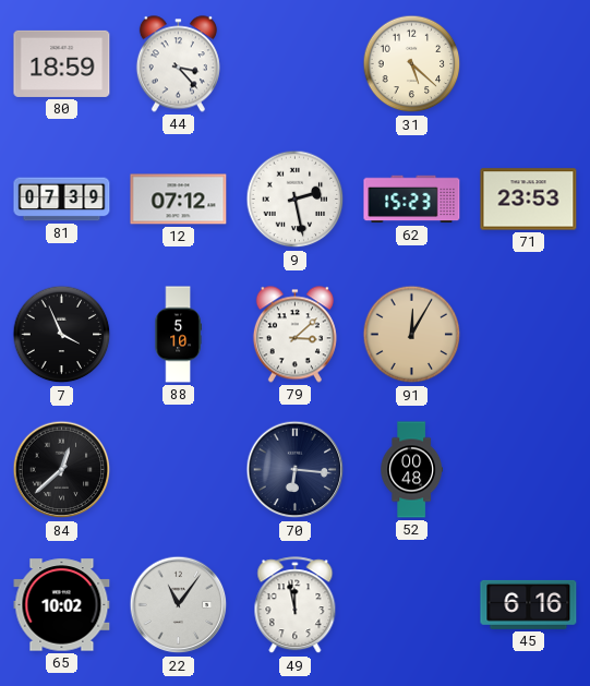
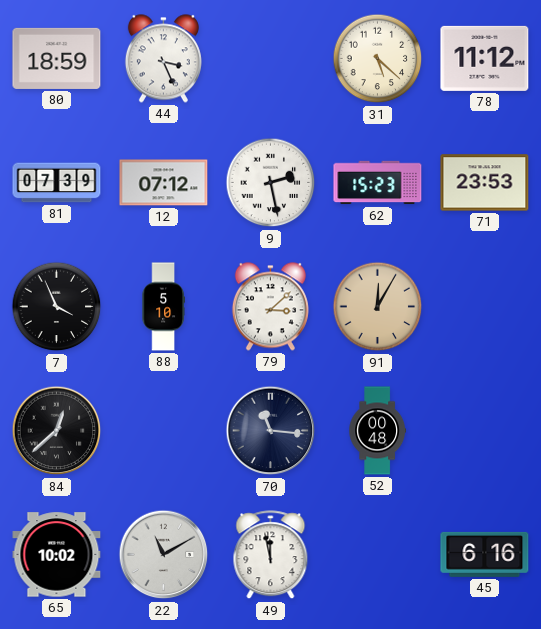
44: 3:23 -> 3:26
78: none -> 11:12
70: 6:16 -> 11:16
22: 11:06 -> 11:10
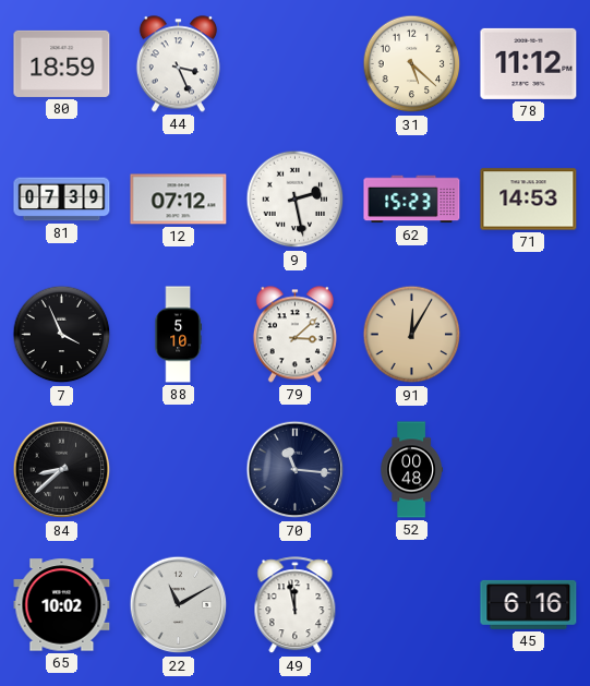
71: 23:53 -> 14:53
84: 12:38 -> 8:38
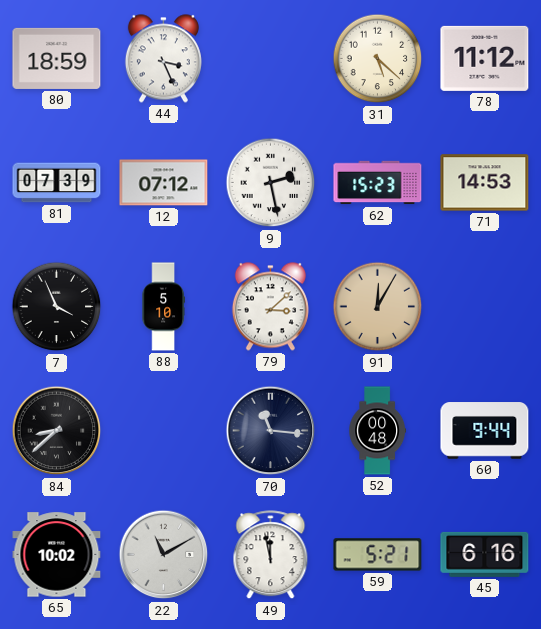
60: none -> 9:44
59: none -> 5:21
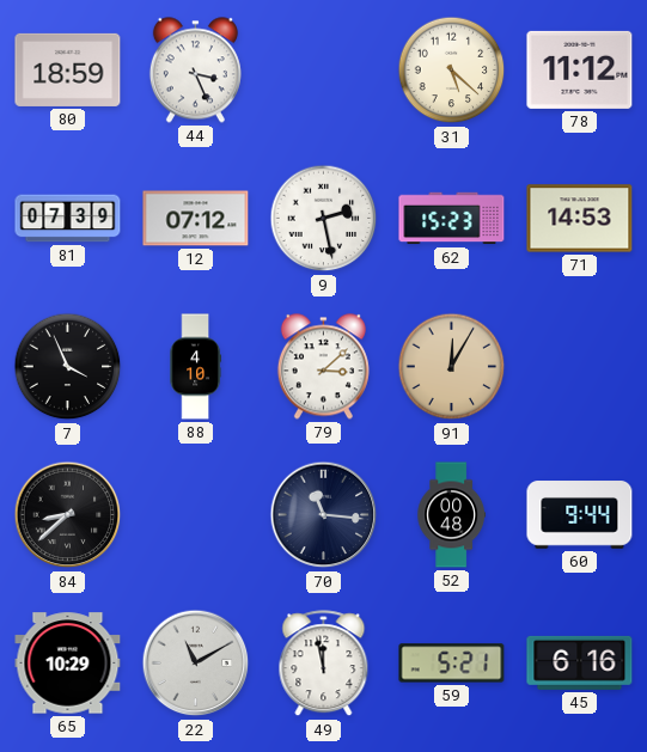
88: 5:10 -> 4:10
65: 10:02 -> 10:29
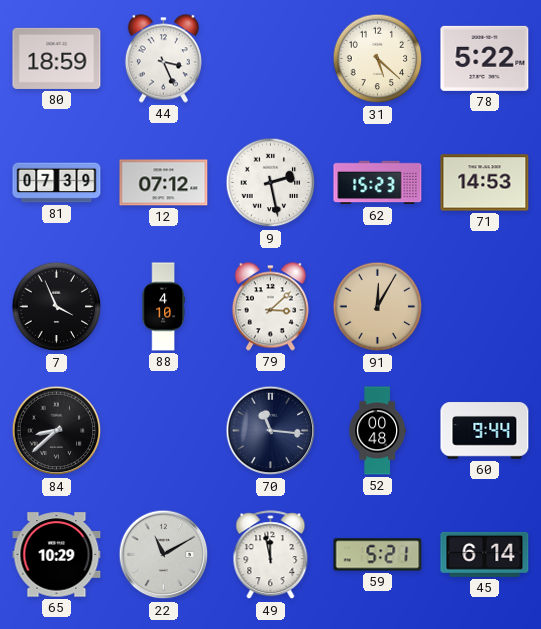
78: 11:12 -> 5:22
45: 6:16 -> 6:14
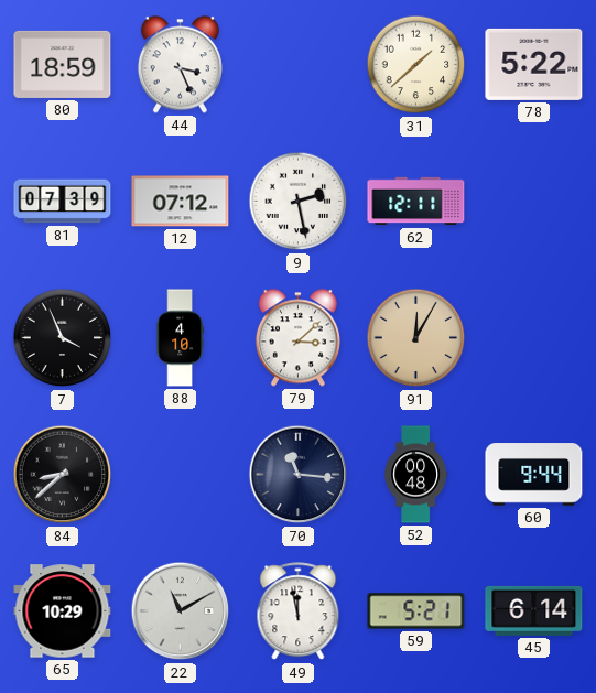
31: 5:22 -> 1:38
62: 15:23 -> 12:11
71: 14:53 -> none
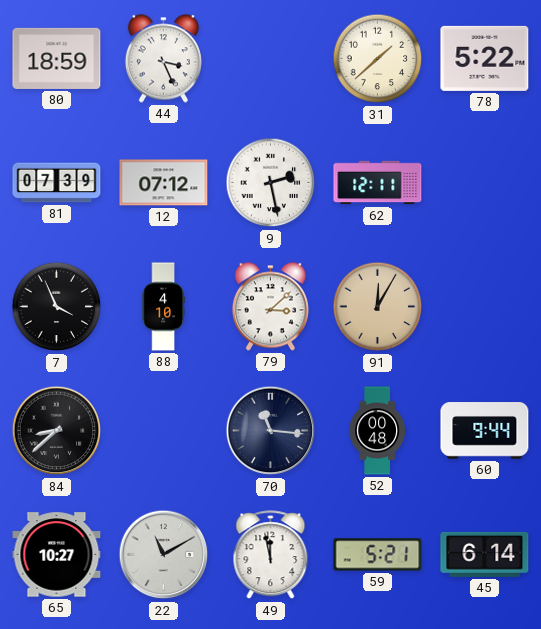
65: 10:29 -> 10:27
